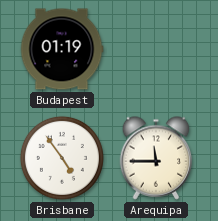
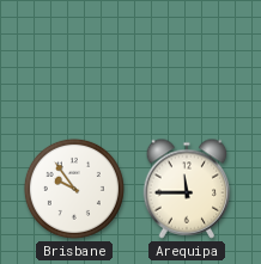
Budapest: 01:19 -> none
Brisbane: 4:54 -> 9:54
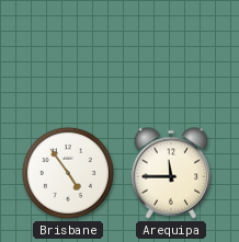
Brisbane: 9:54 -> 4:54
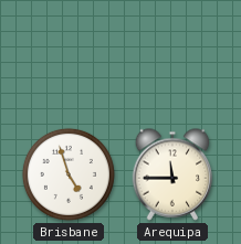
Brisbane: 4:54 -> 4:57
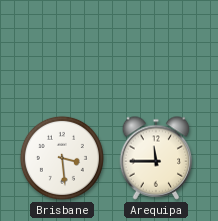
Brisbane: 4:57 -> 3:29
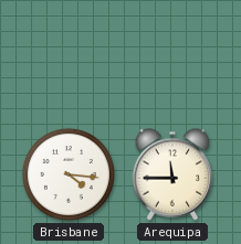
Brisbane: 3:29 -> 4:16
